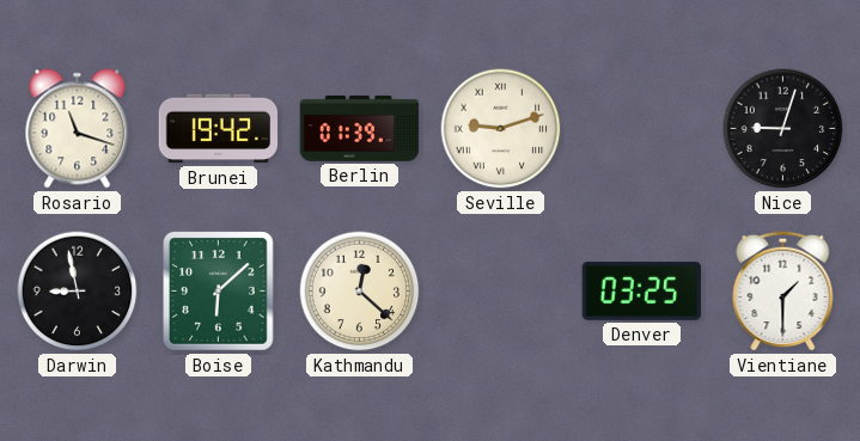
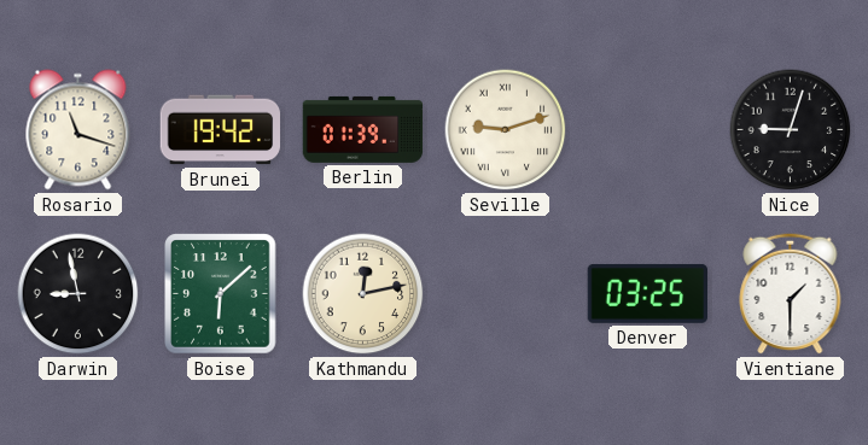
Kathmandu: 12:22 -> 12:13
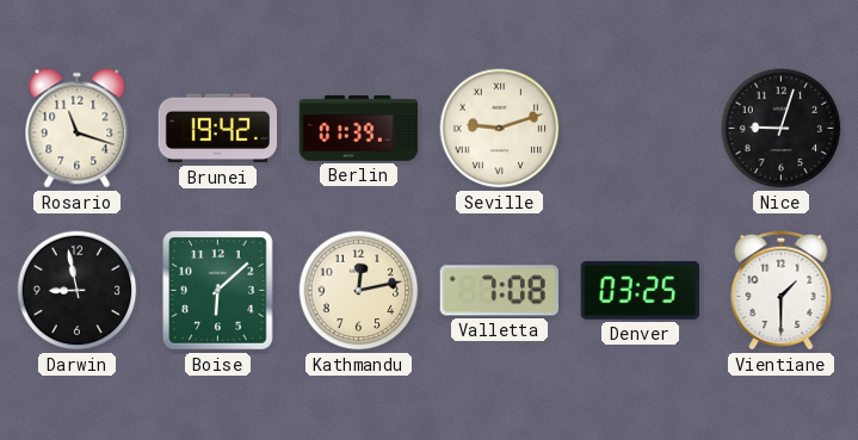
Valletta: none -> 7:08
